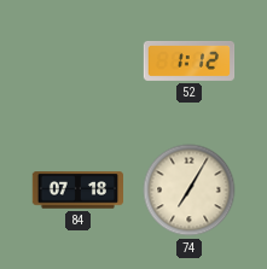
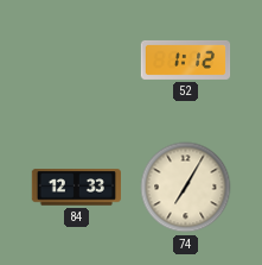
84: 07:18 -> 12:33
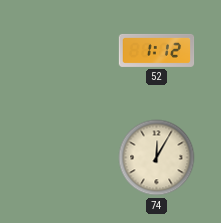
84: 12:33 -> none
74: 7:05 -> 12:05
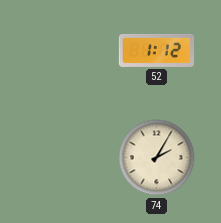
74: 12:05 -> 2:05
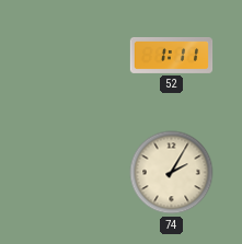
52: 1:12 -> 1:11
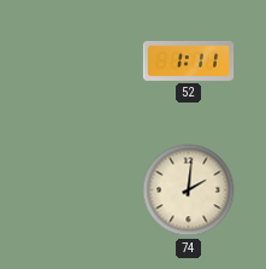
74: 2:05 -> 2:01
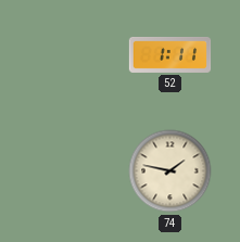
74: 2:01 -> 1:47
